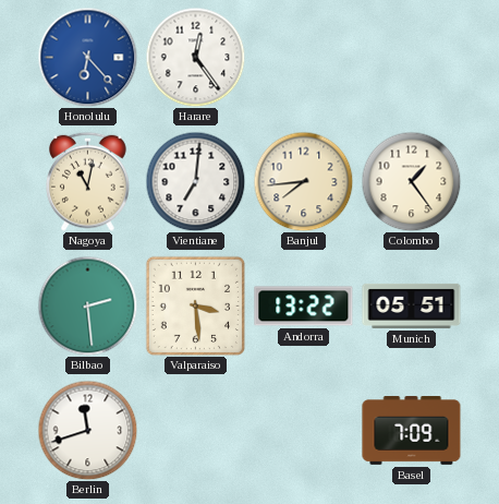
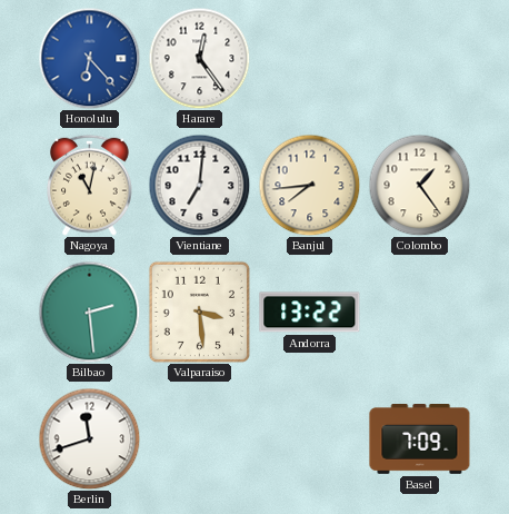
Munich: 05:51 -> none
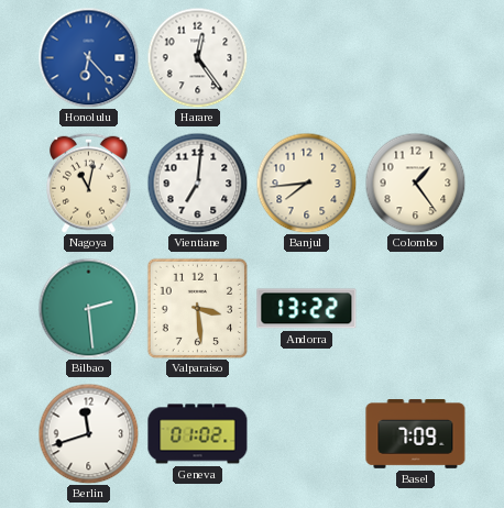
Geneva: none -> 01:02
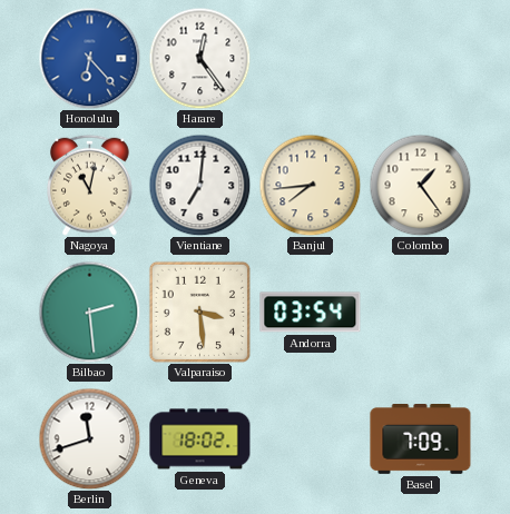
Andorra: 13:22 -> 03:54
Geneva: 01:02 -> 18:02
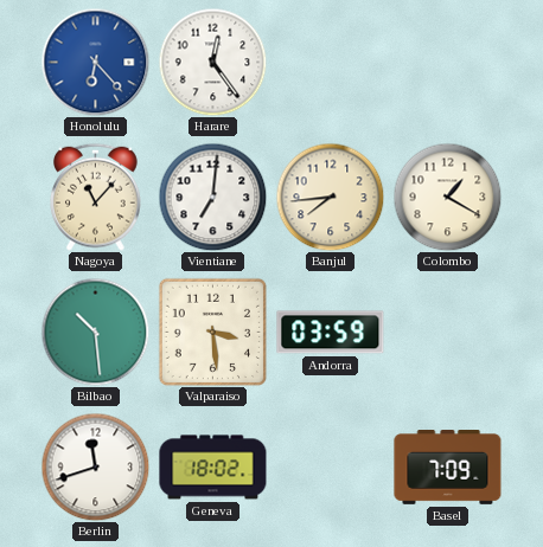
Nagoya: 11:02 -> 11:07
Colombo: 1:24 -> 1:20
Bilbao: 2:29 -> 10:29
Andorra: 03:54 -> 03:59
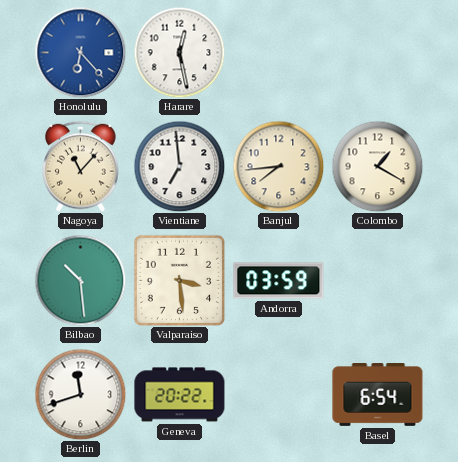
Harare: 12:24 -> 12:28
Vientiane: 7:01 -> 6:59
Geneva: 18:02 -> 20:22
Basel: 7:09 -> 6:54
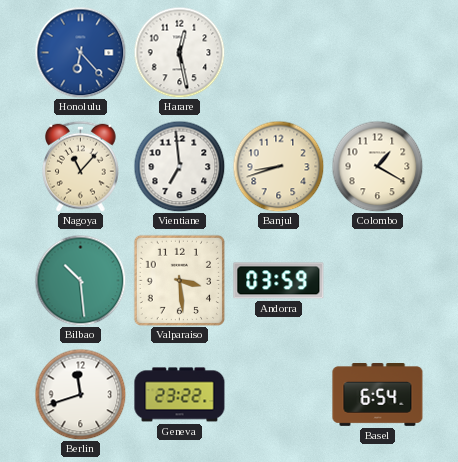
Banjul: 7:44 -> 8:42
Geneva: 20:22 -> 23:22
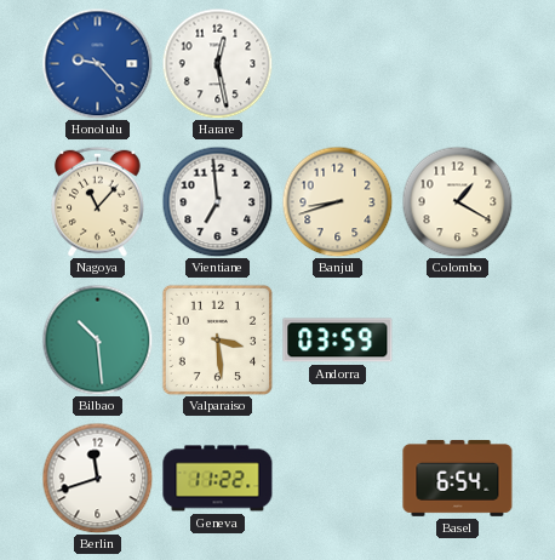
Honolulu: 6:23 -> 9:23
Geneva: 23:22 -> 11:22
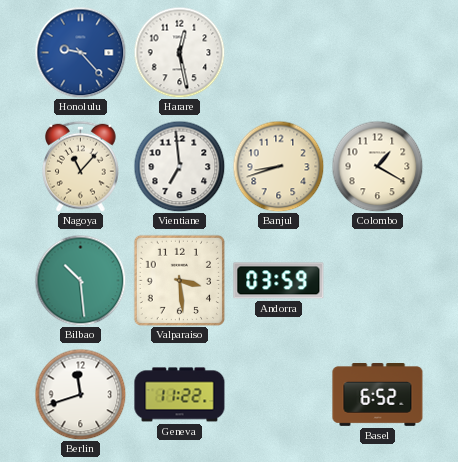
Basel: 6:54 -> 6:52
